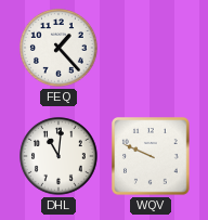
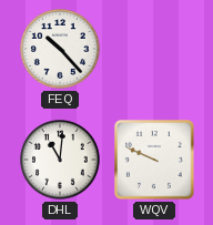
FEQ: 1:23 -> 10:23
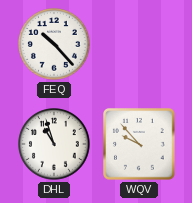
DHL: 11:01 -> 10:57
WQV: 9:49 -> 9:53
